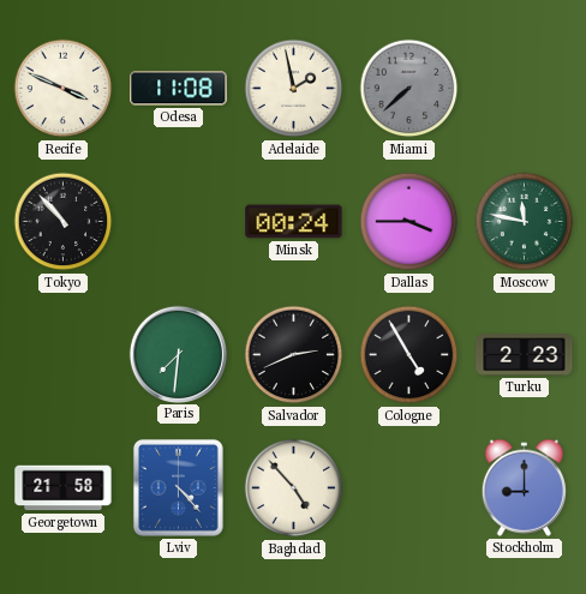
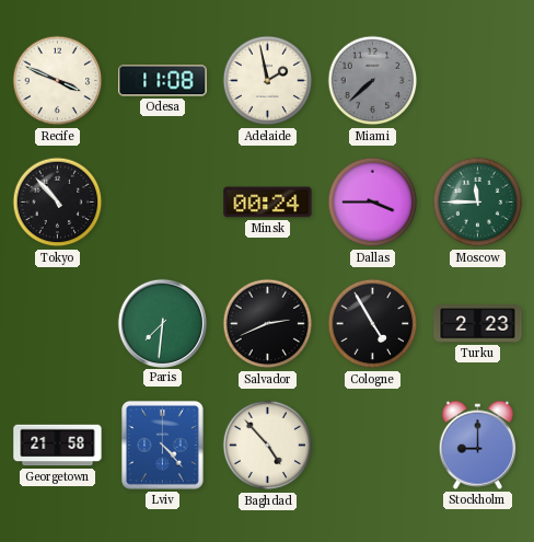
Moscow: 11:47 -> 11:45
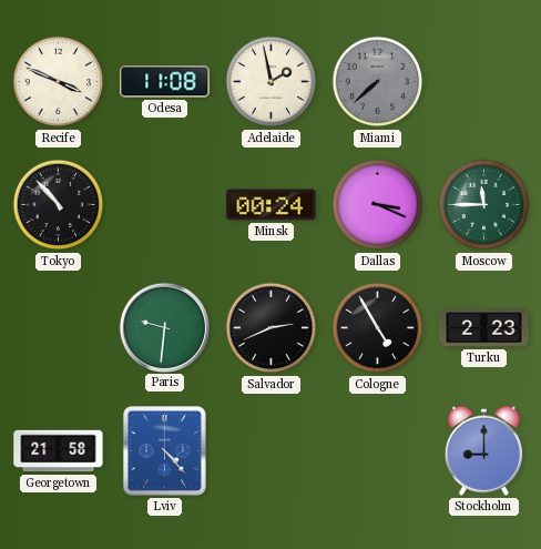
Dallas: 3:45 -> 3:19
Paris: 7:31 -> 9:31
Baghdad: 4:53 -> none
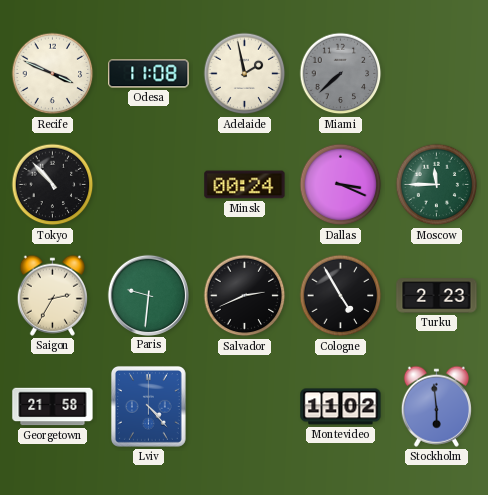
Saigon: none -> 2:35
Montevideo: none -> 11:02
Stockholm: 9:00 -> 5:59
